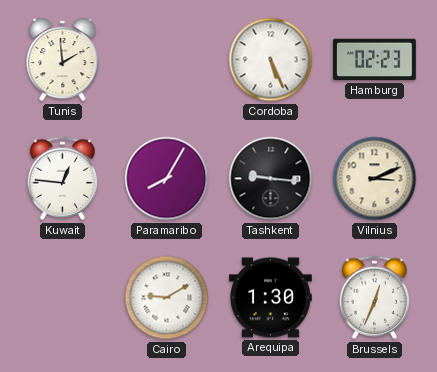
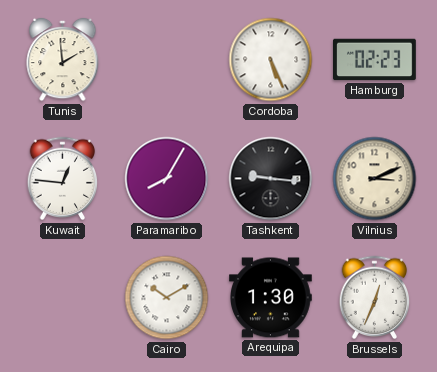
Cairo: 9:10 -> 10:10
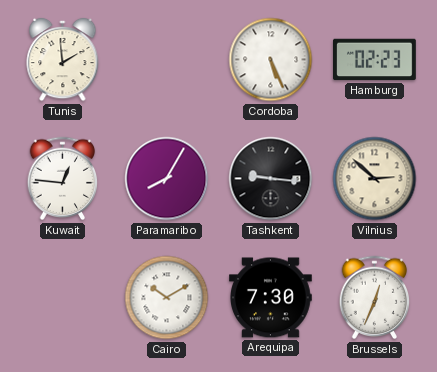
Vilnius: 3:11 -> 2:52
Arequipa: 1:30 -> 7:30
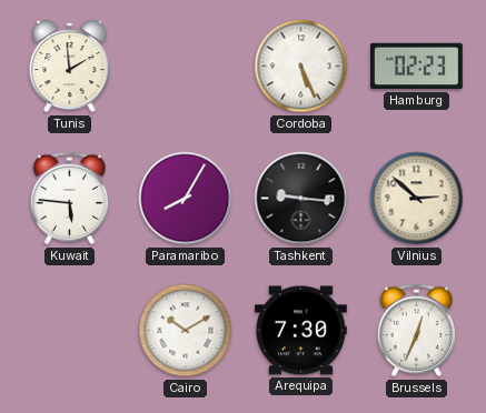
Kuwait: 12:46 -> 5:46
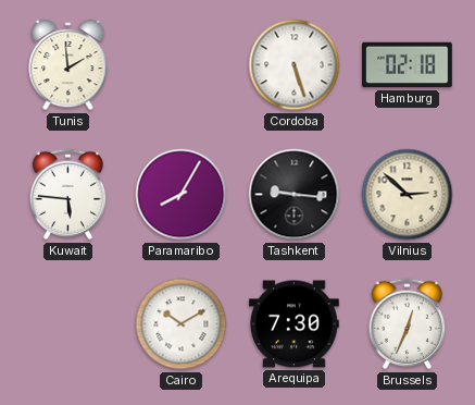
Cordoba: 5:26 -> 5:27
Hamburg: 02:23 -> 02:18
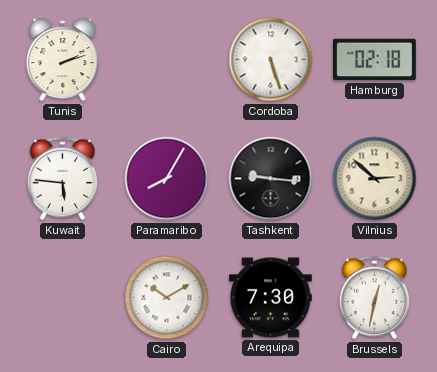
Tunis: 1:59 -> 2:12
Brussels: 12:34 -> 12:32
